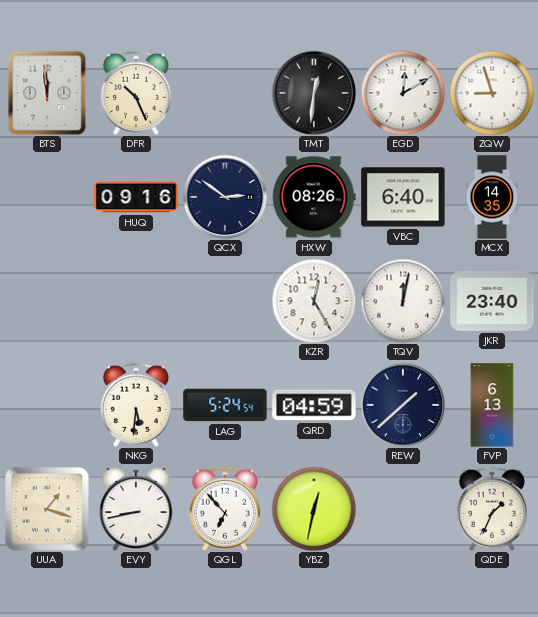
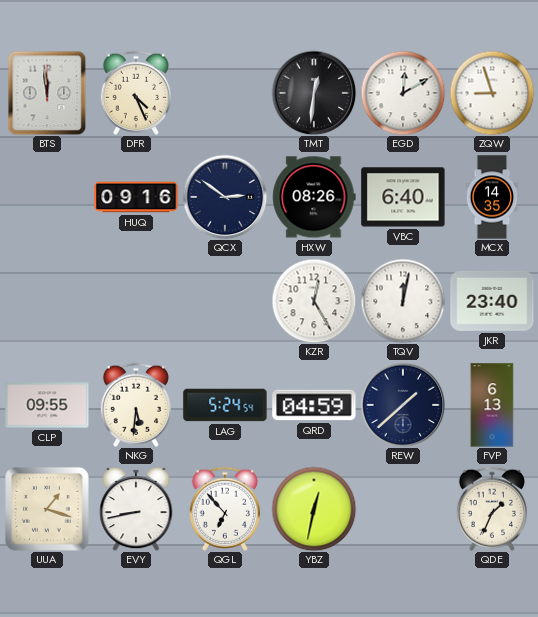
DFR: 10:26 -> 4:26
CLP: none -> 09:55
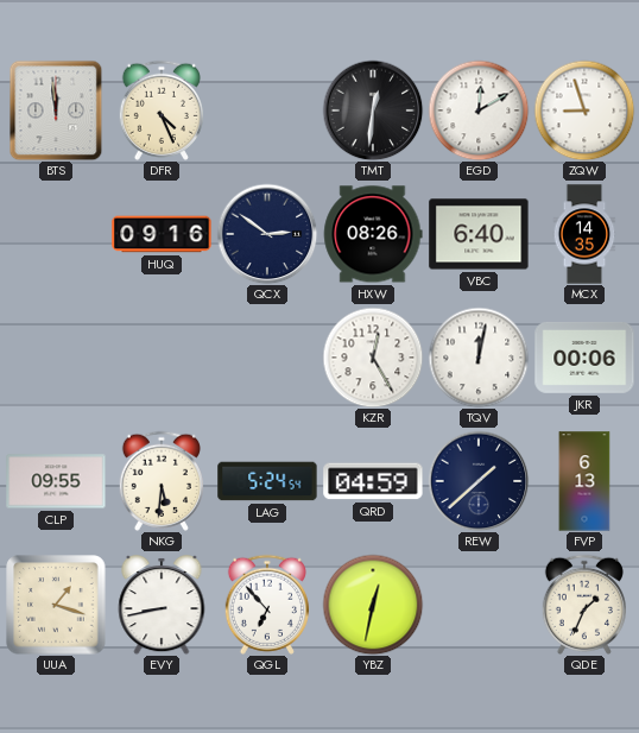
JKR: 23:40 -> 00:06
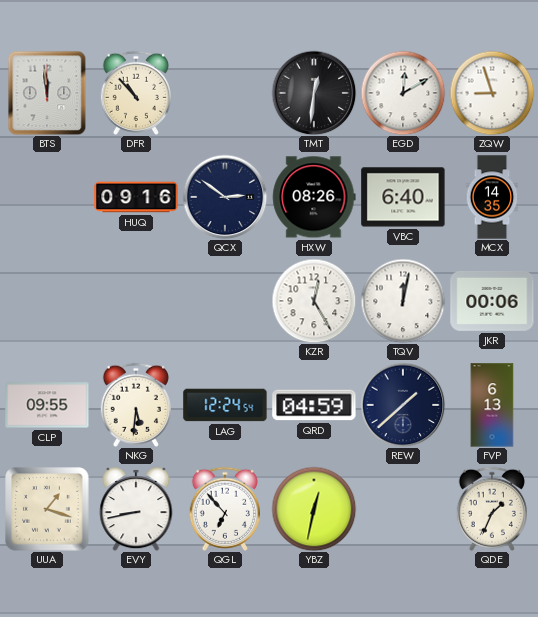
DFR: 4:26 -> 10:53
LAG: 5:24 -> 12:24
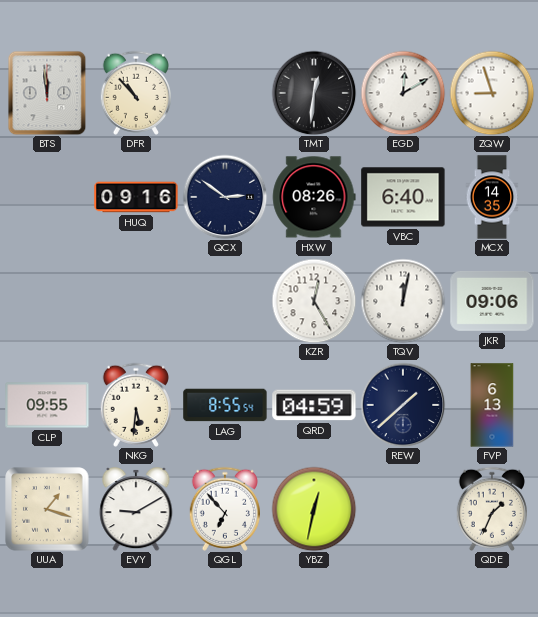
JKR: 00:06 -> 09:06
LAG: 12:24 -> 8:55
EVY: 8:43 -> 9:10
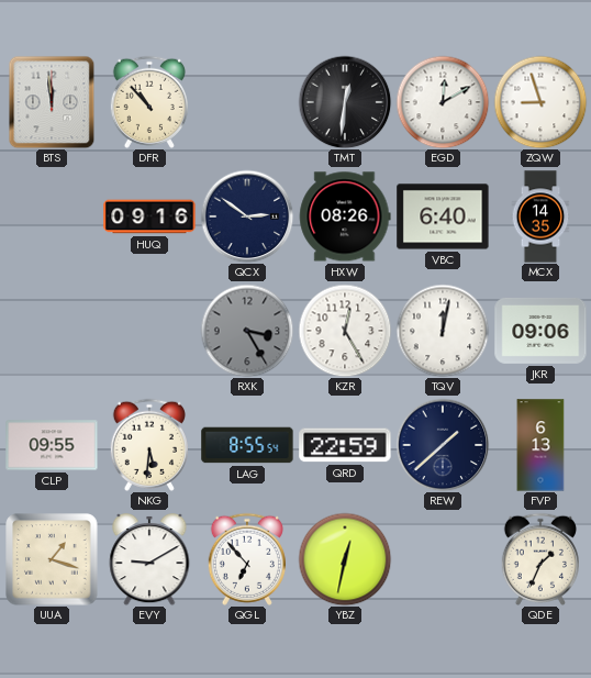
RXK: none -> 3:25
QRD: 04:59 -> 22:59
